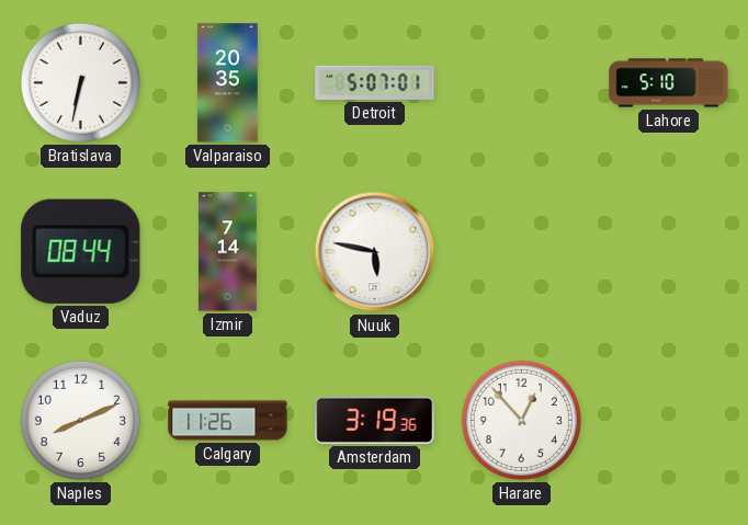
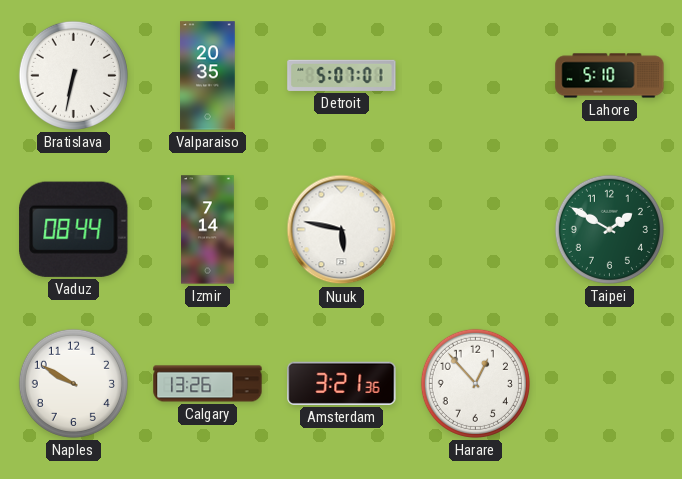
Taipei: none -> 1:50
Naples: 8:11 -> 9:50
Calgary: 11:26 -> 13:26
Amsterdam: 3:19 -> 3:21
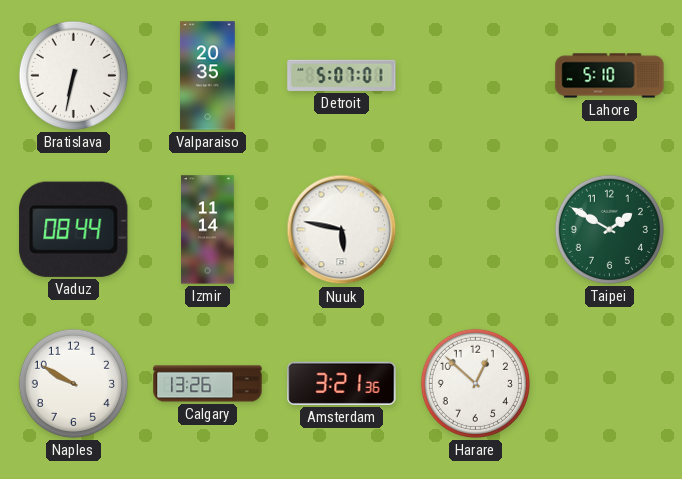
Izmir: 7:14 -> 11:14
Harare: 12:53 -> 12:52
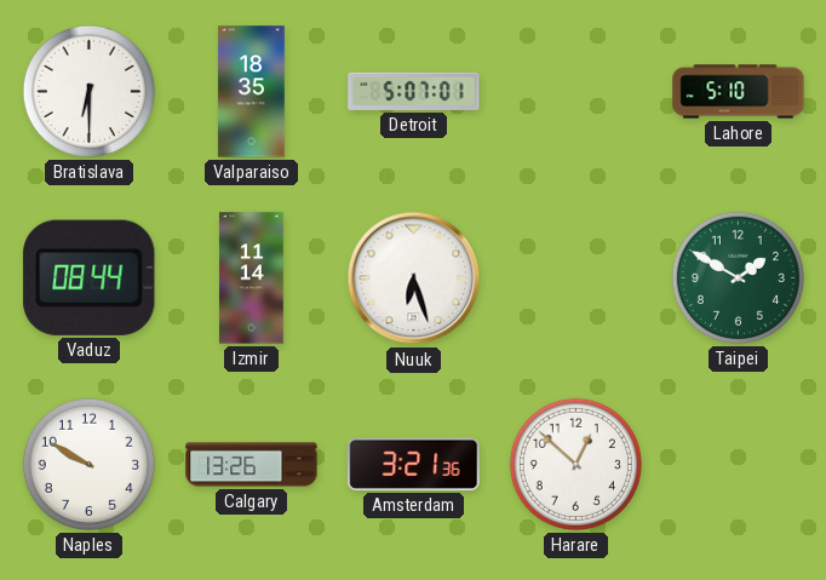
Bratislava: 6:32 -> 6:30
Valparaiso: 20:35 -> 18:35
Nuuk: 5:47 -> 6:27
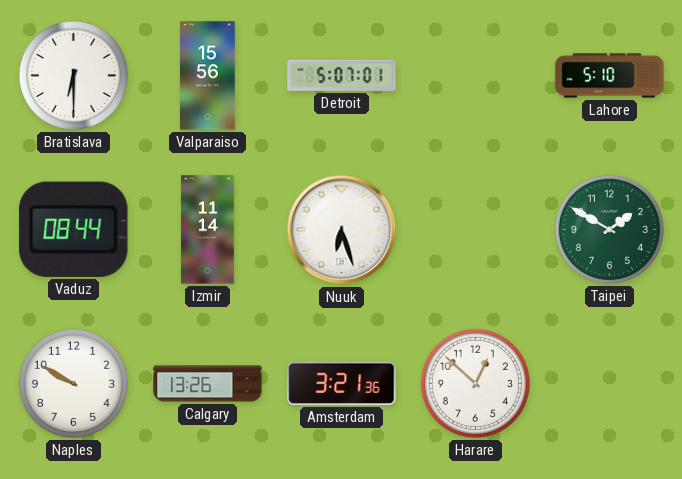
Valparaiso: 18:35 -> 15:56
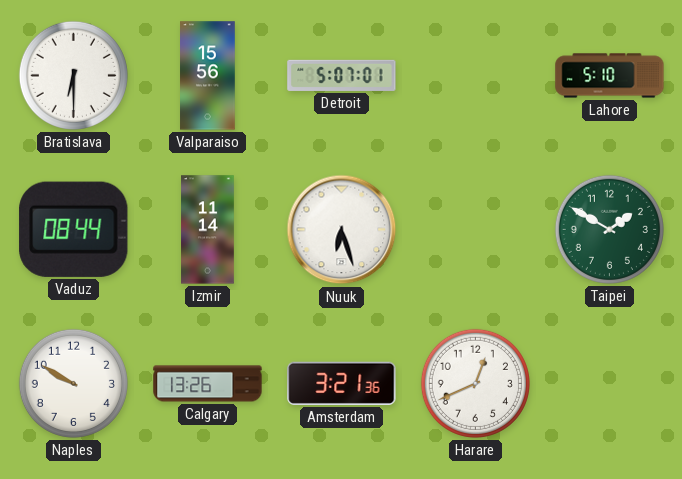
Harare: 12:52 -> 12:41
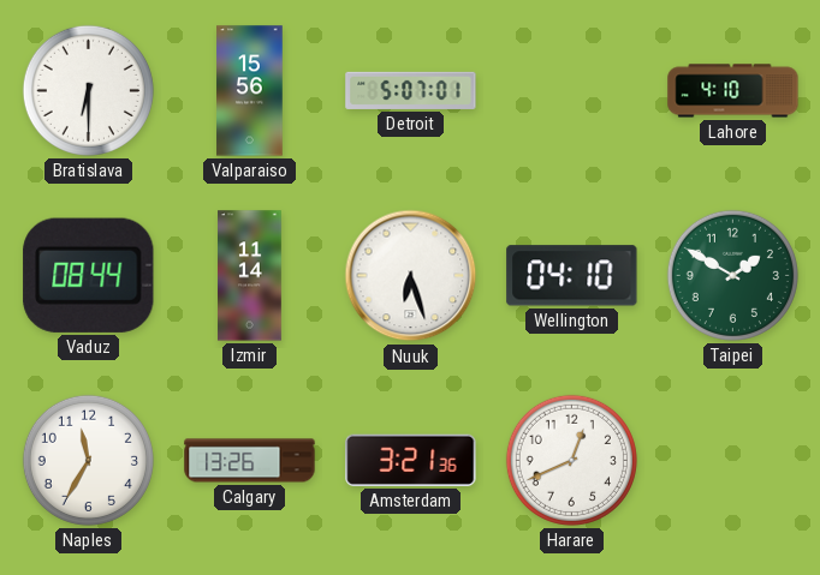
Lahore: 5:10 -> 4:10
Wellington: none -> 04:10
Naples: 9:50 -> 11:35
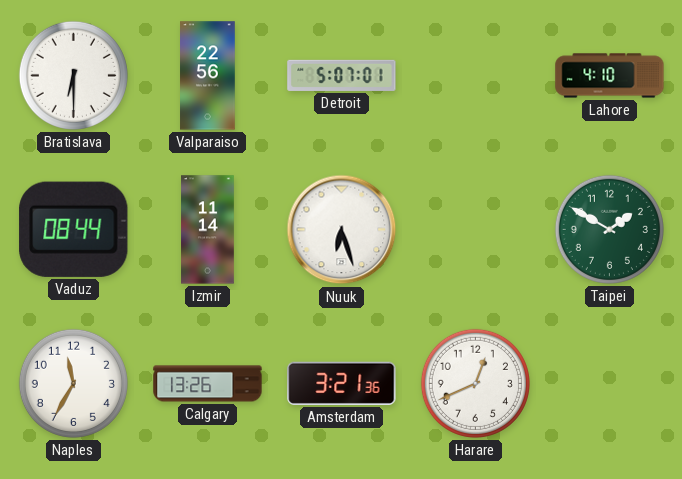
Valparaiso: 15:56 -> 22:56
Wellington: 04:10 -> none
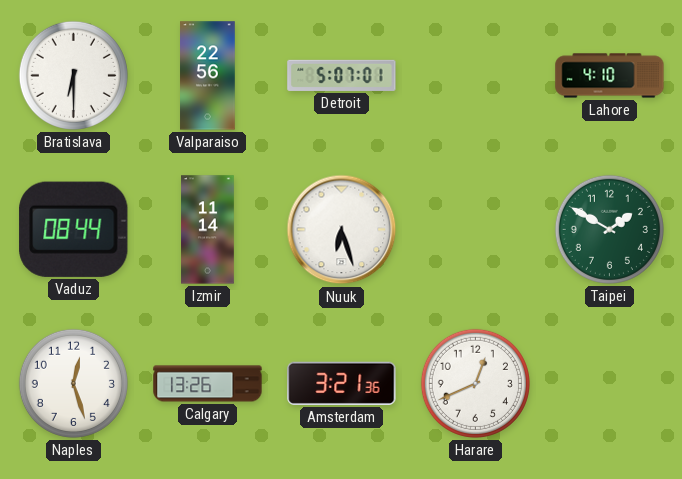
Naples: 11:35 -> 12:27
